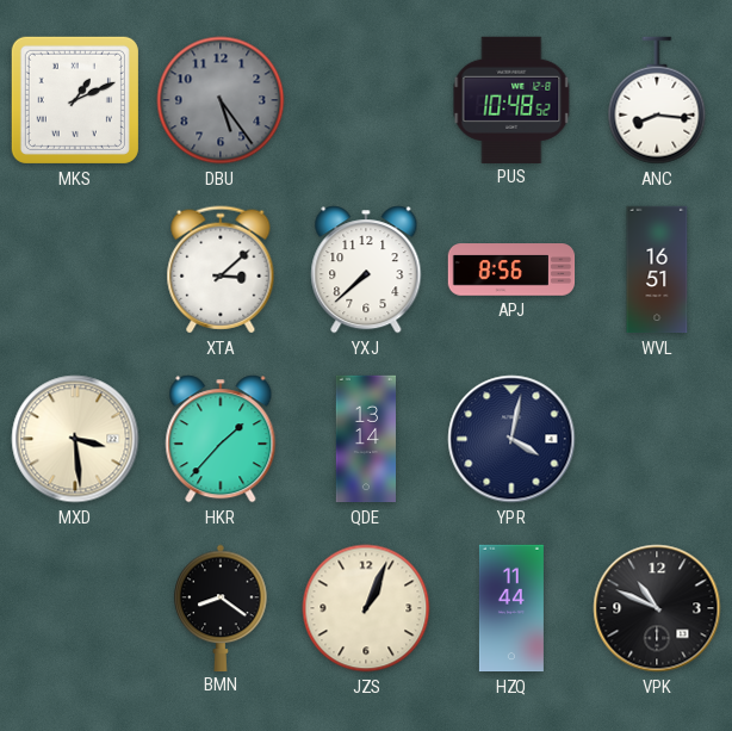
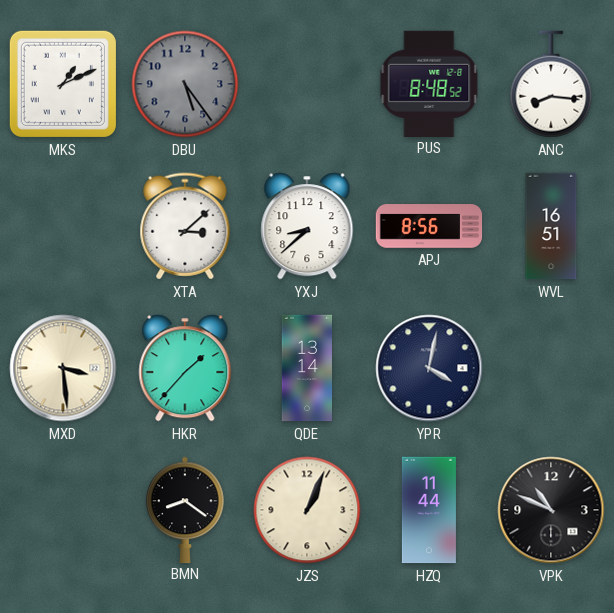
PUS: 10:48 -> 8:48
YXJ: 7:38 -> 8:38
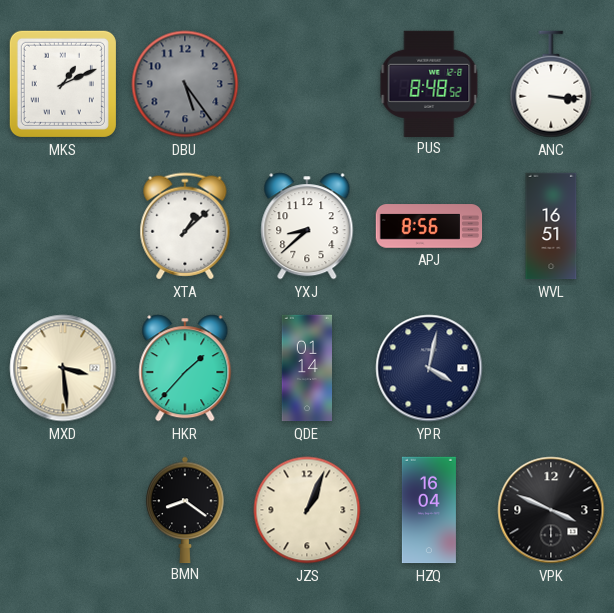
ANC: 8:16 -> 3:16
XTA: 3:08 -> 1:08
QDE: 13:14 -> 01:14
HZQ: 11:44 -> 16:04
VPK: 10:49 -> 3:49
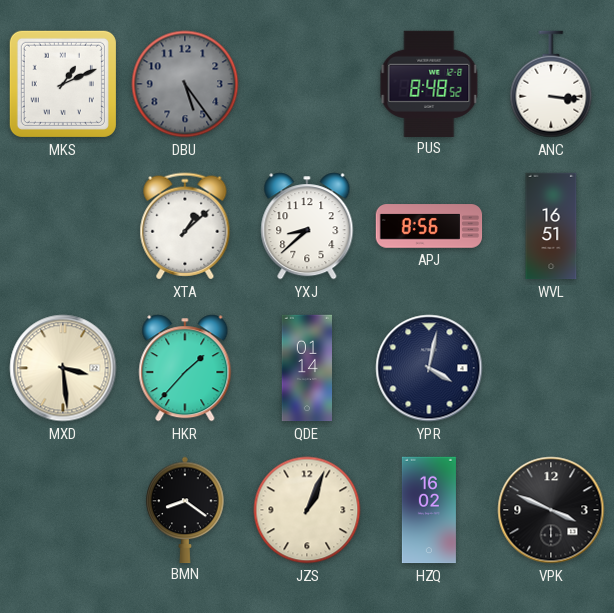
HZQ: 16:04 -> 16:02
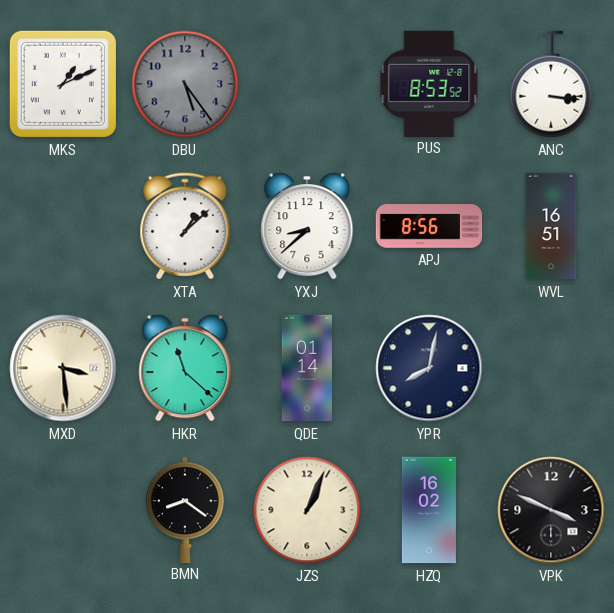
PUS: 8:48 -> 8:53
HKR: 1:37 -> 11:22
YPR: 4:02 -> 8:02
